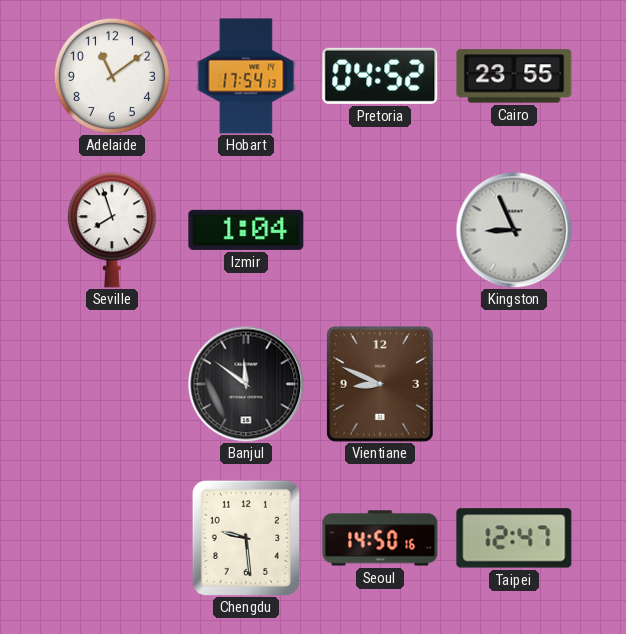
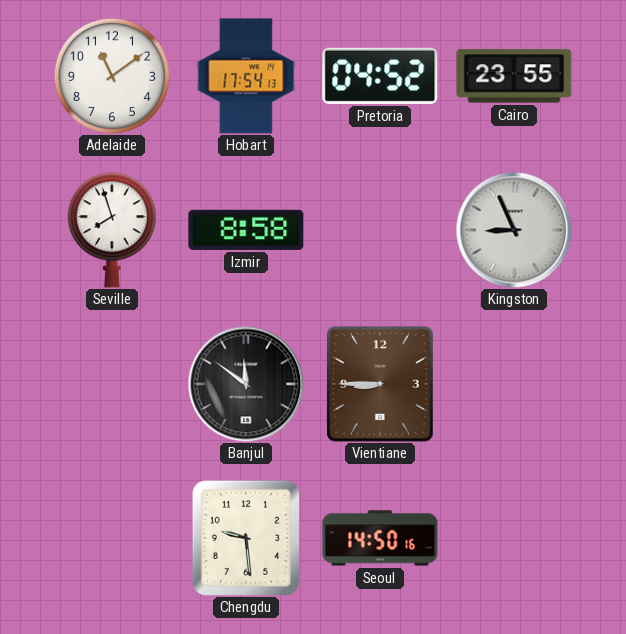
Izmir: 1:04 -> 8:58
Vientiane: 8:49 -> 8:45
Taipei: 12:47 -> none
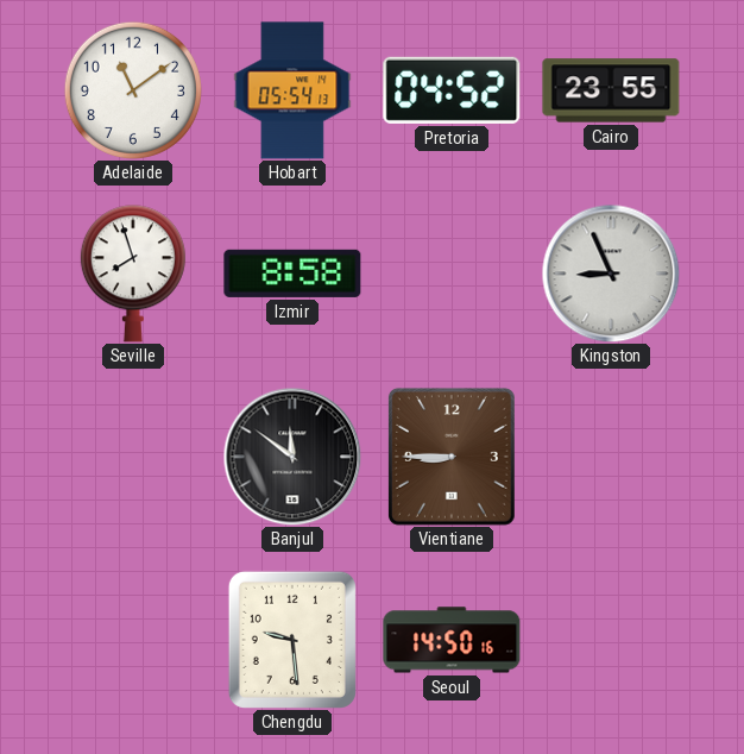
Hobart: 17:54 -> 05:54
